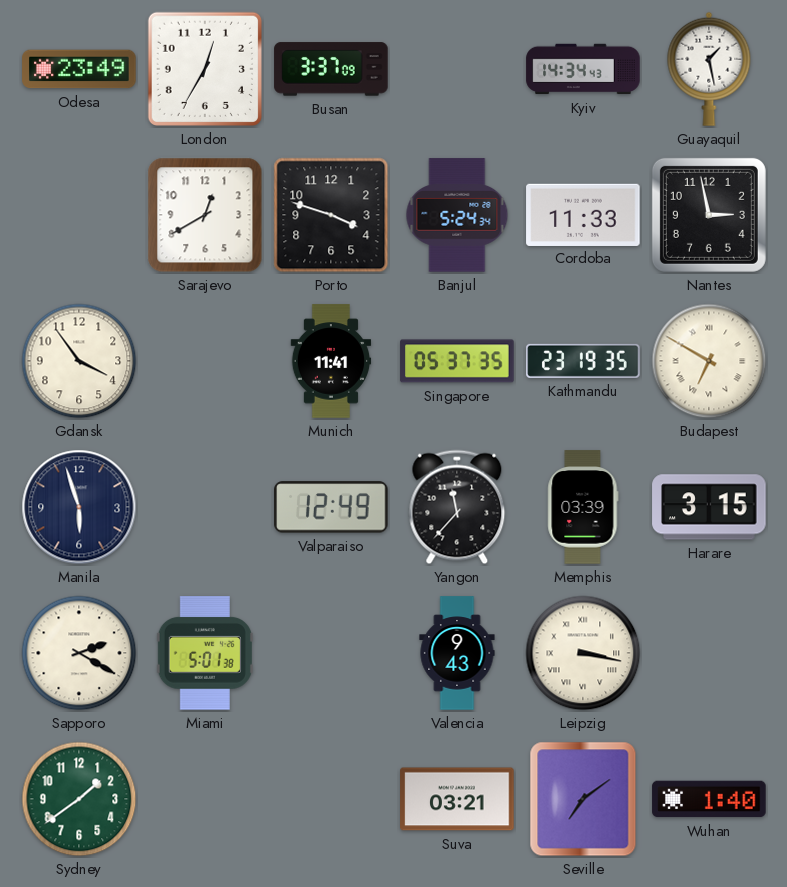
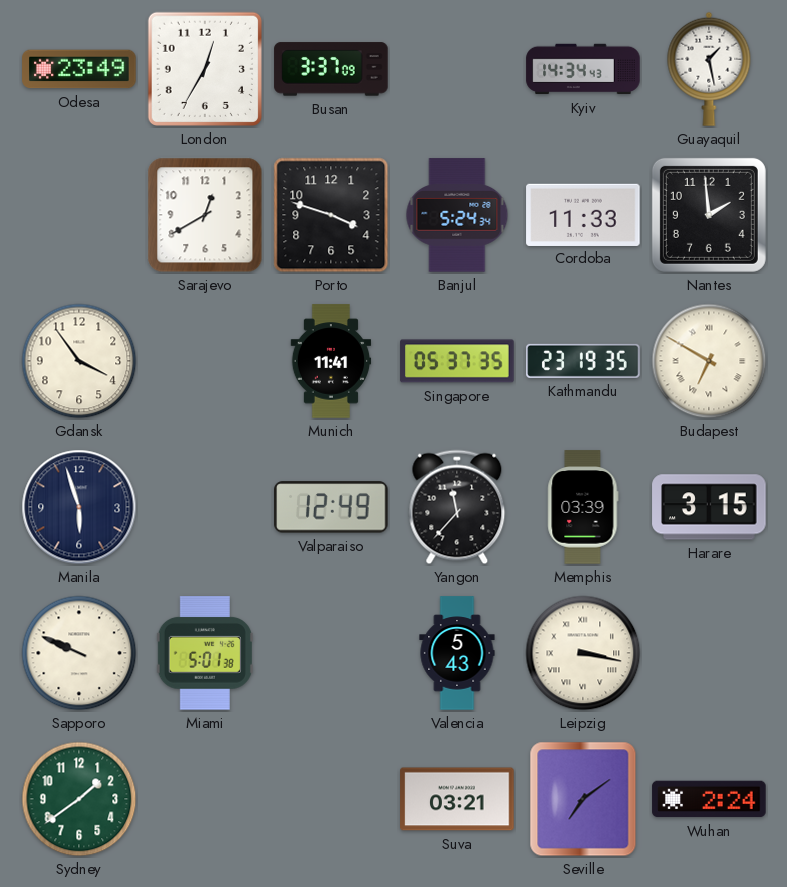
Nantes: 2:58 -> 1:59
Sapporo: 2:20 -> 9:49
Valencia: 9:43 -> 5:43
Wuhan: 1:40 -> 2:24
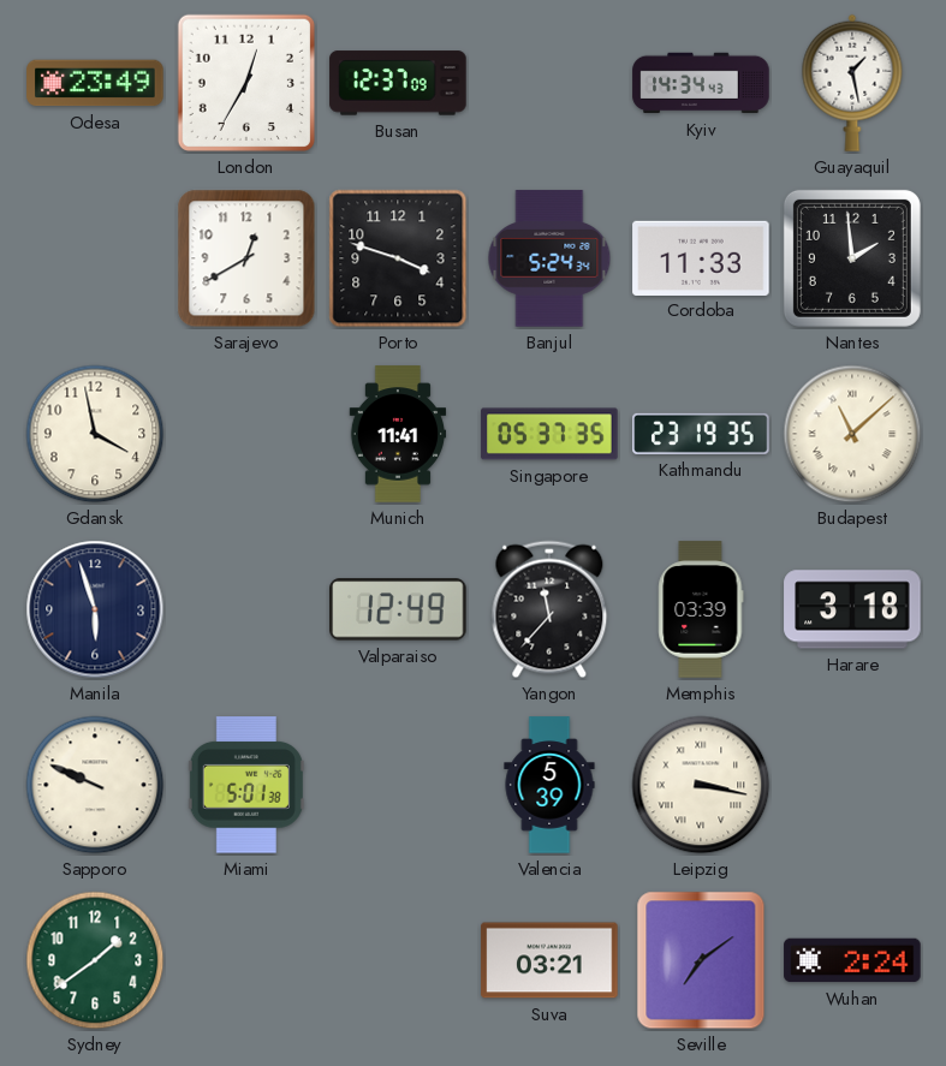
Busan: 3:37 -> 12:37
Gdansk: 3:54 -> 3:58
Budapest: 6:50 -> 11:08
Harare: 3:15 -> 3:18
Valencia: 5:43 -> 5:39
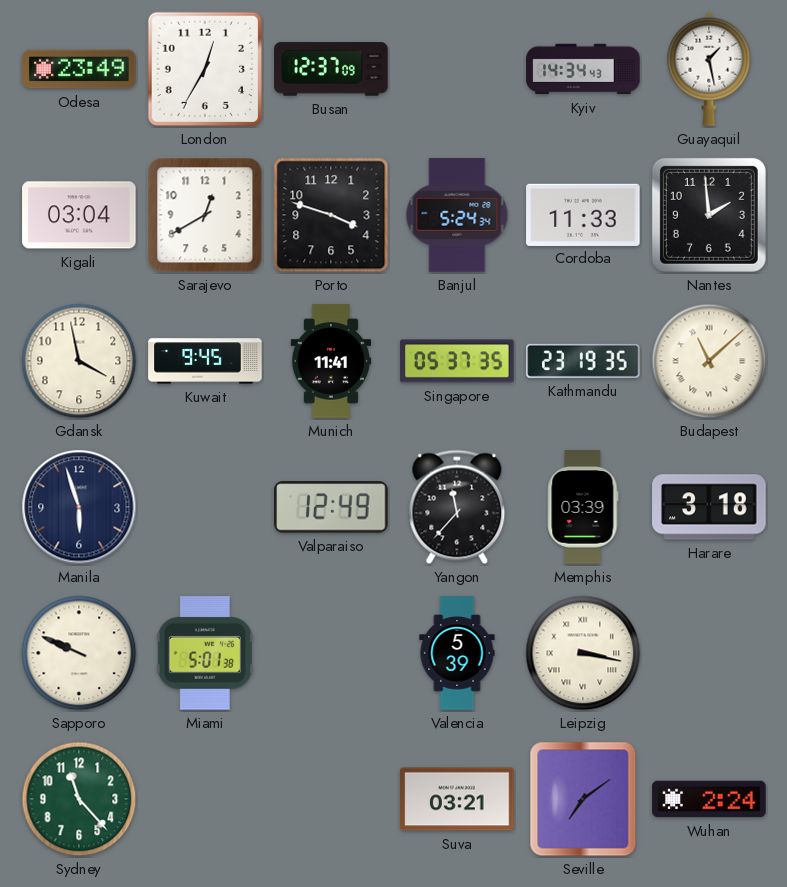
Kigali: none -> 03:04
Kuwait: none -> 9:45
Sydney: 1:39 -> 11:23
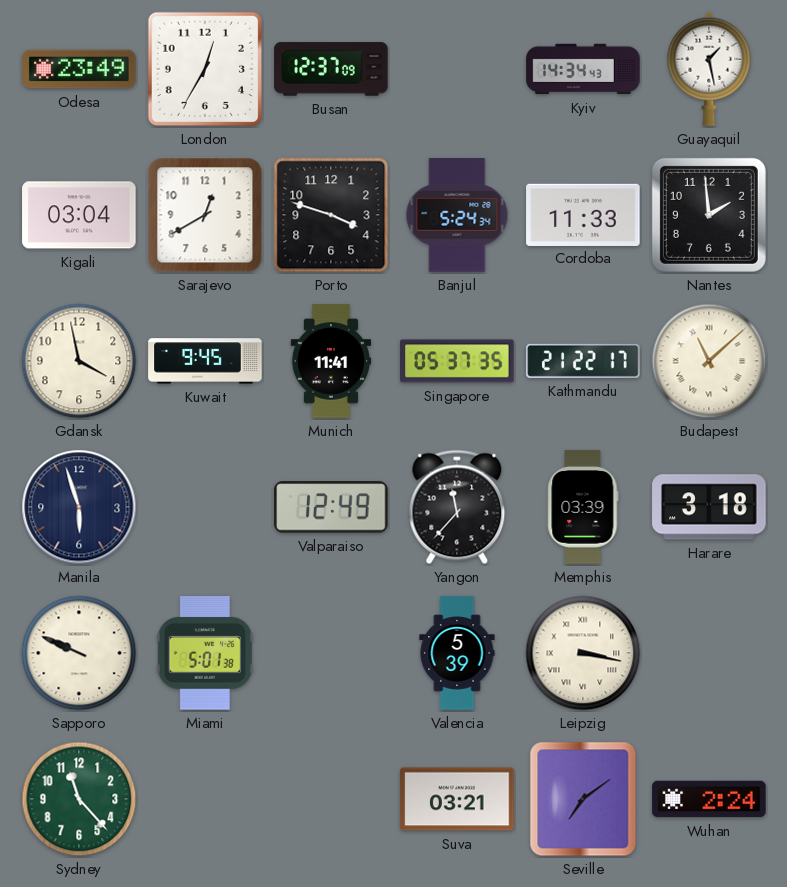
Kathmandu: 23:19 -> 21:22
